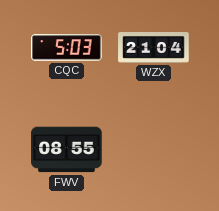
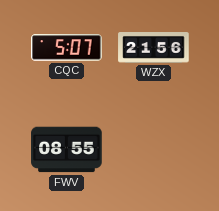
CQC: 5:03 -> 5:07
WZX: 21:04 -> 21:56
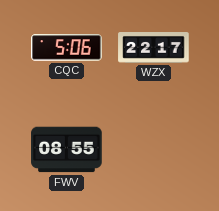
CQC: 5:07 -> 5:06
WZX: 21:56 -> 22:17
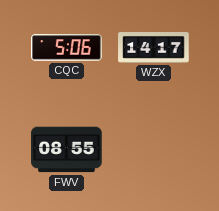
WZX: 22:17 -> 14:17
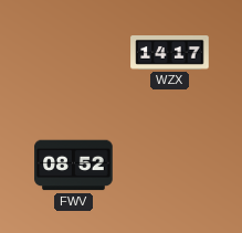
CQC: 5:06 -> none
FWV: 08:55 -> 08:52
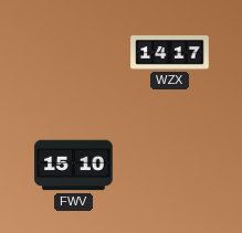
FWV: 08:52 -> 15:10
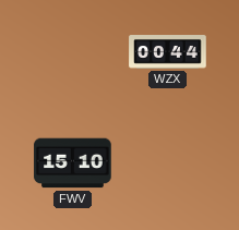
WZX: 14:17 -> 00:44
